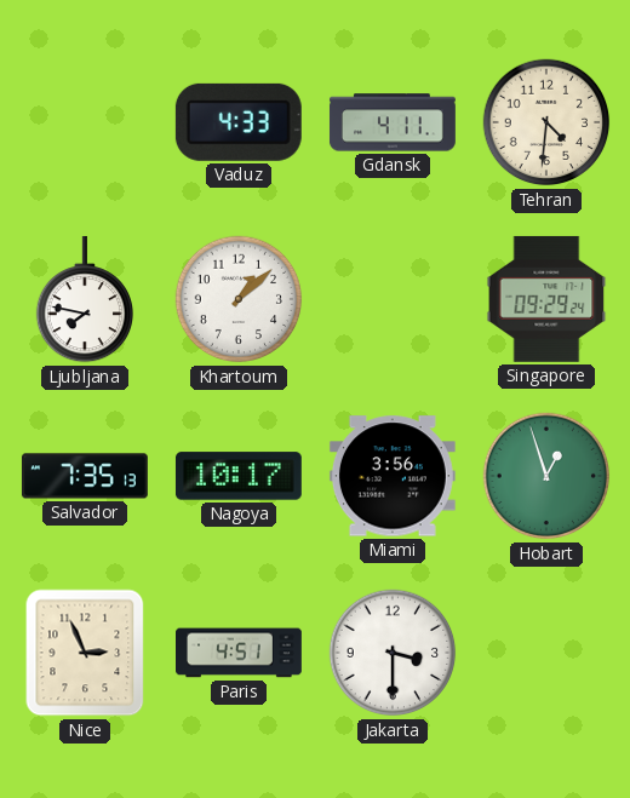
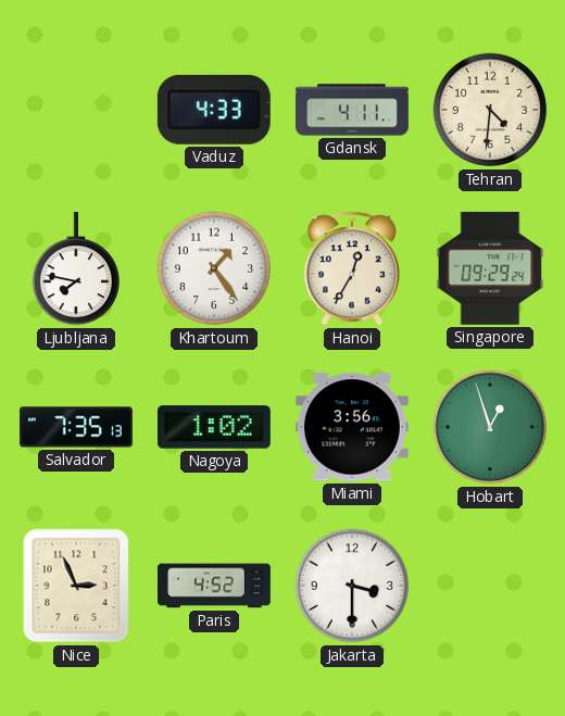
Khartoum: 1:08 -> 1:24
Hanoi: none -> 12:35
Nagoya: 10:17 -> 1:02
Paris: 4:51 -> 4:52
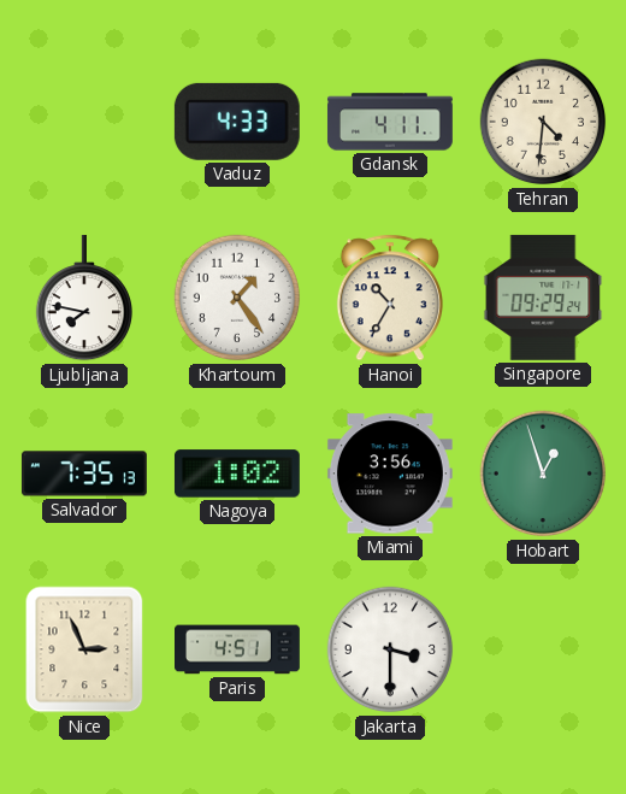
Hanoi: 12:35 -> 10:35
Paris: 4:52 -> 4:51
